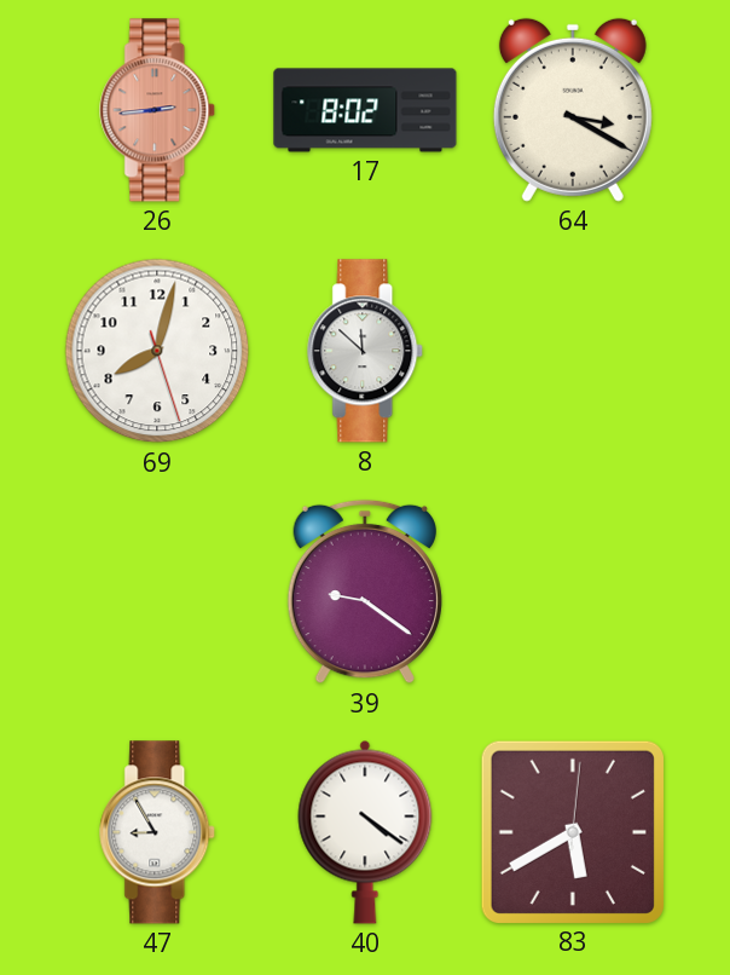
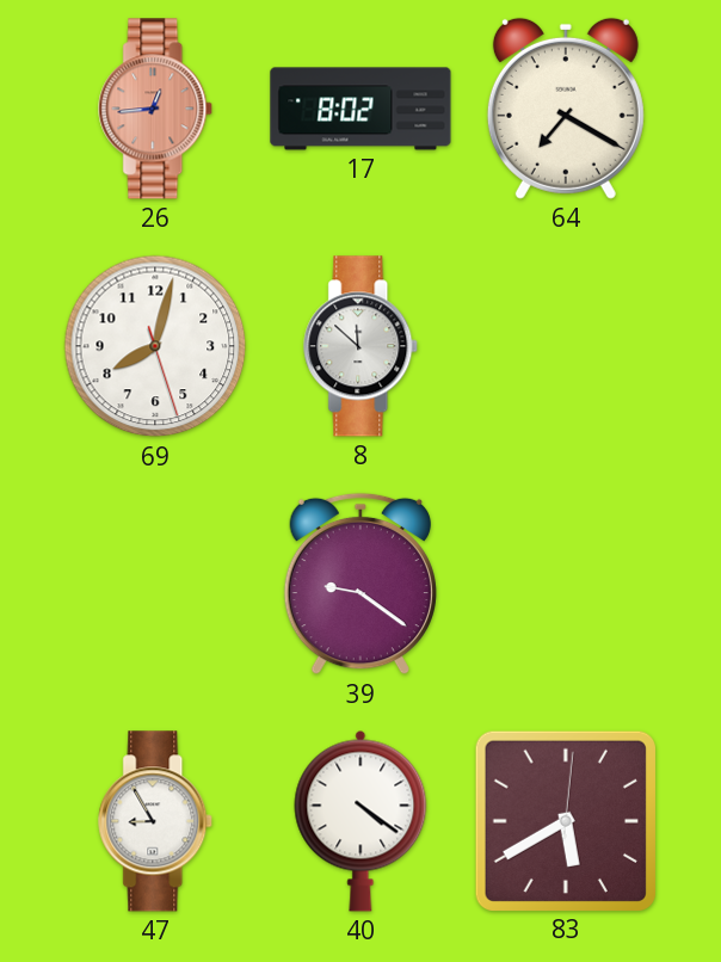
26: 2:44 -> 12:44
64: 3:20 -> 7:20
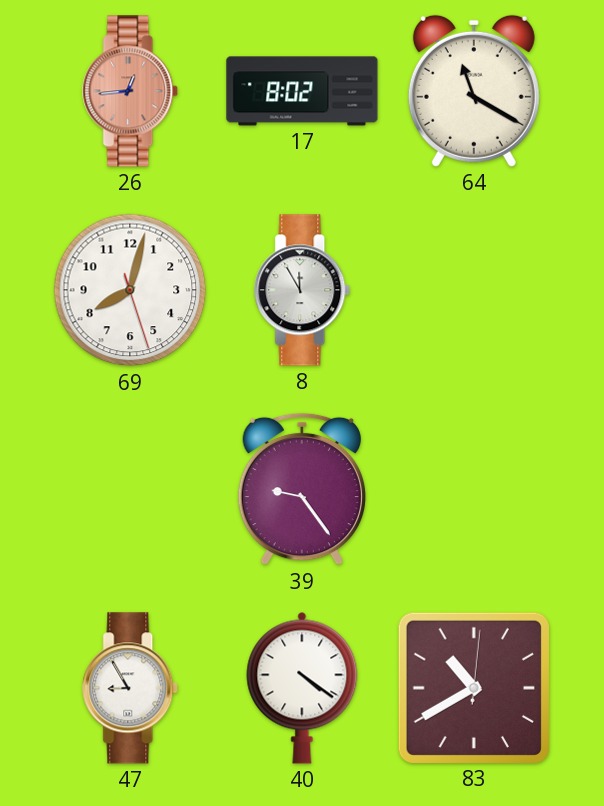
64: 7:20 -> 11:20
8: 11:52 -> 11:55
39: 9:21 -> 9:24
83: 5:40 -> 10:40
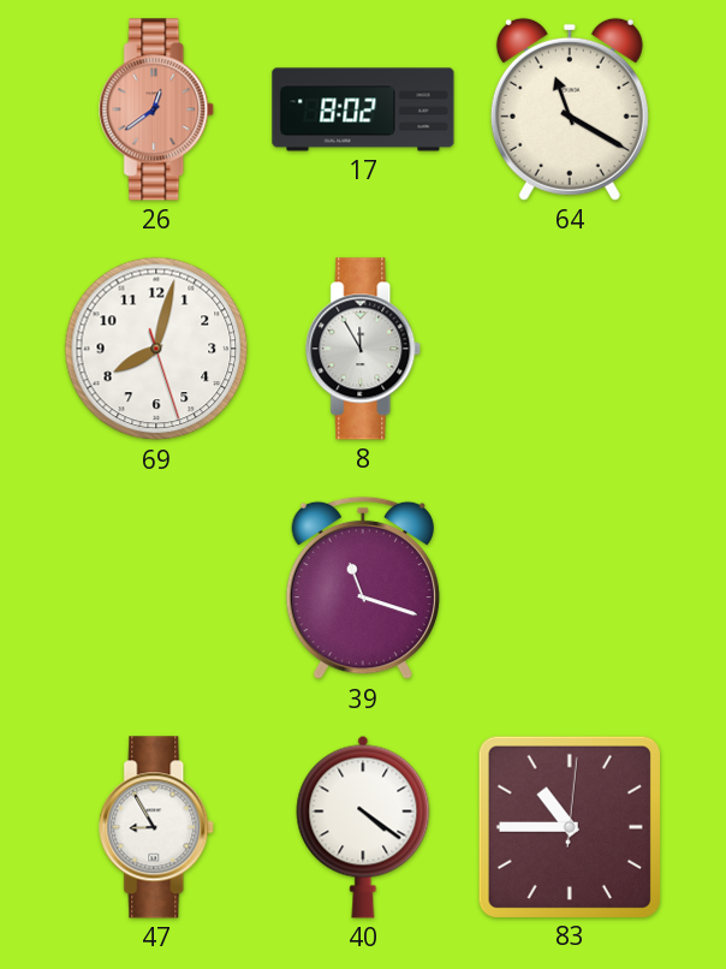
26: 12:44 -> 12:39
39: 9:24 -> 11:18
83: 10:40 -> 10:45
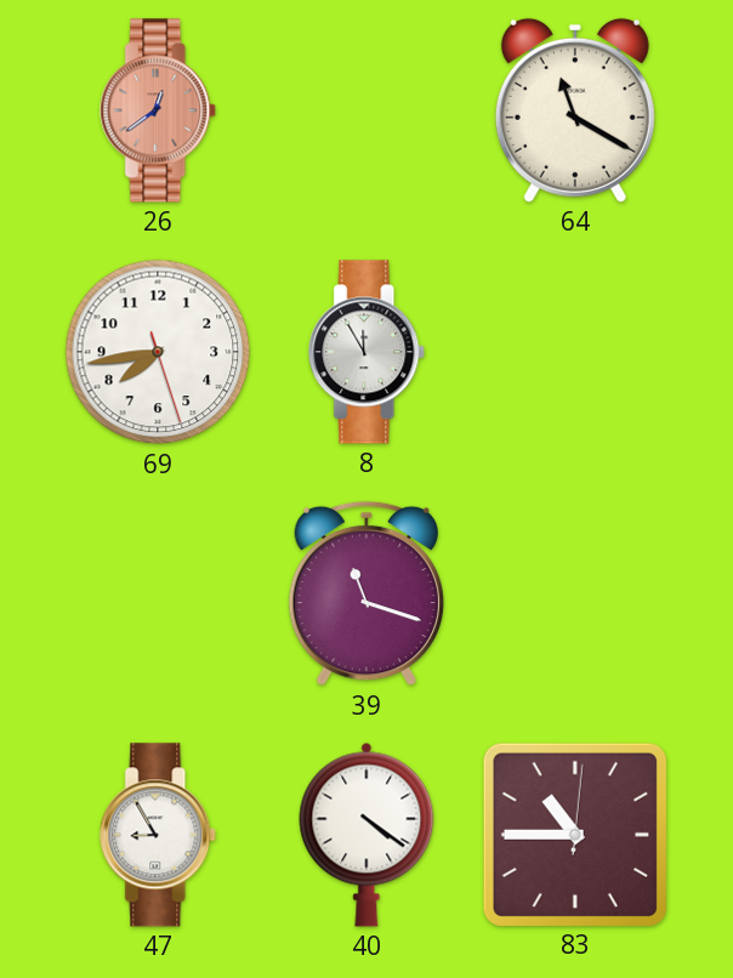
17: 8:02 -> none
69: 8:02 -> 7:43
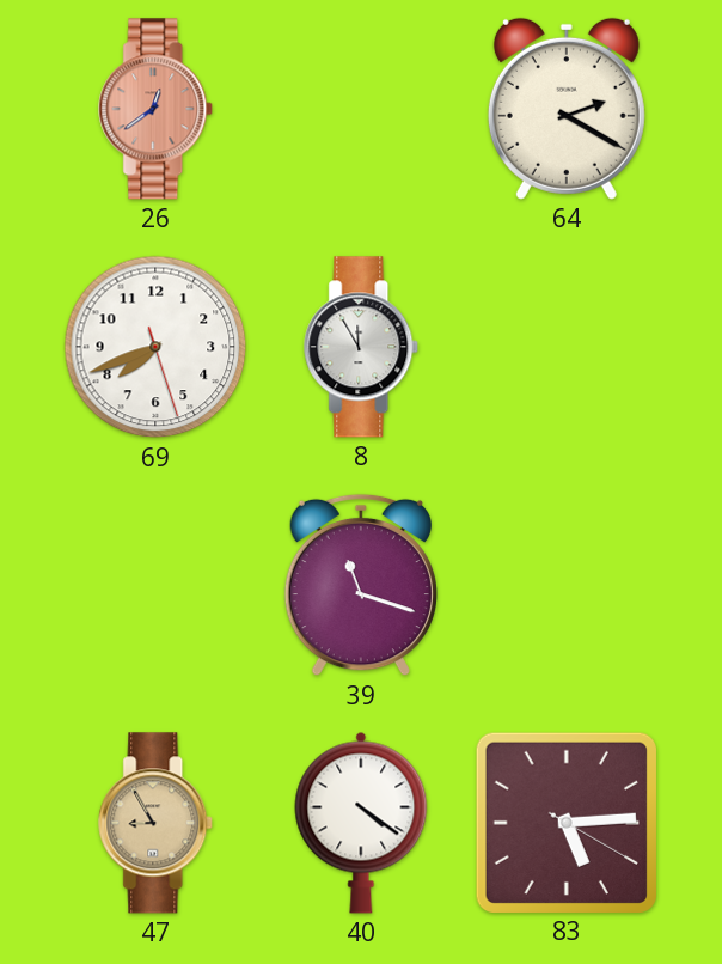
64: 11:20 -> 2:20
69: 7:43 -> 7:41
47 dial: white -> champagne
83: 10:45 -> 5:14
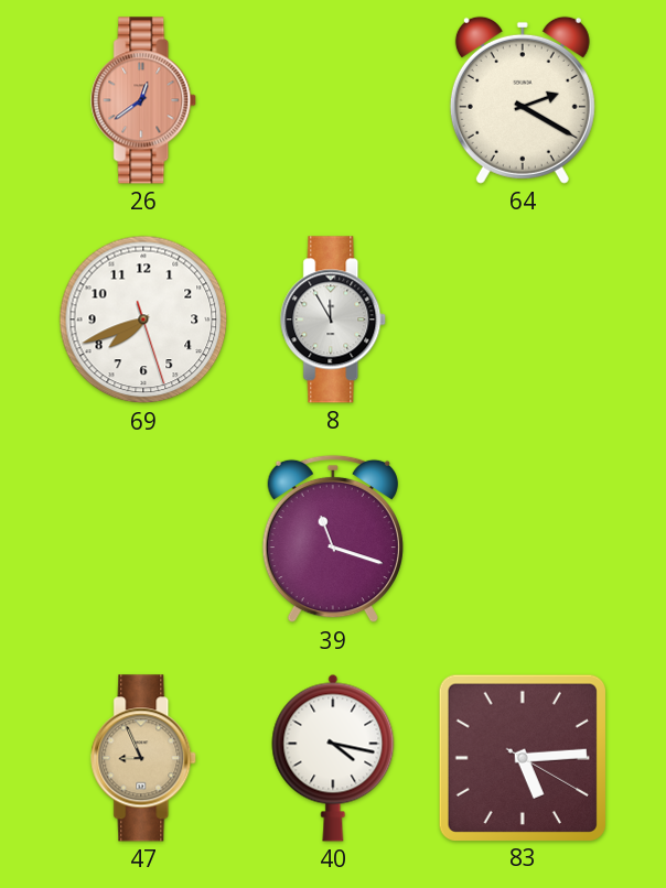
47: 8:55 -> 8:56
40: 4:21 -> 4:17
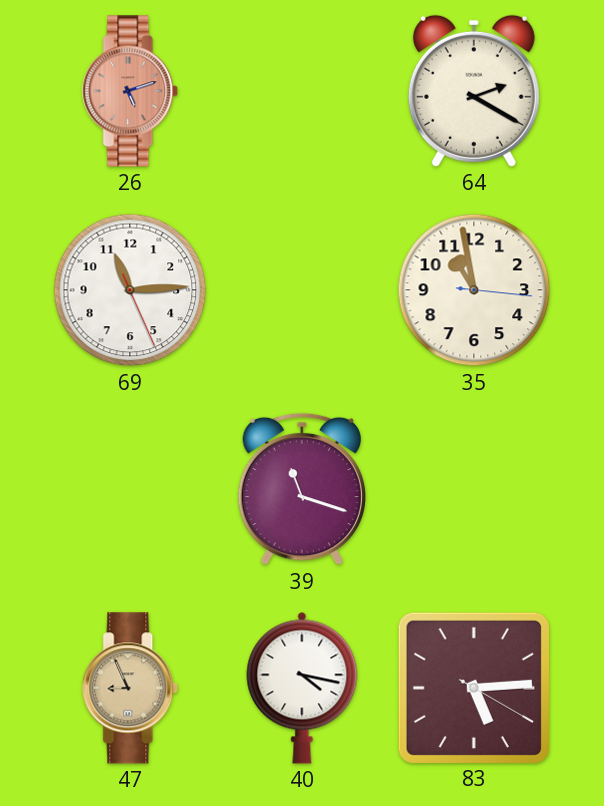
26: 12:39 -> 5:12
69: 7:41 -> 11:14
8: 11:55 -> none
35: none -> 10:58
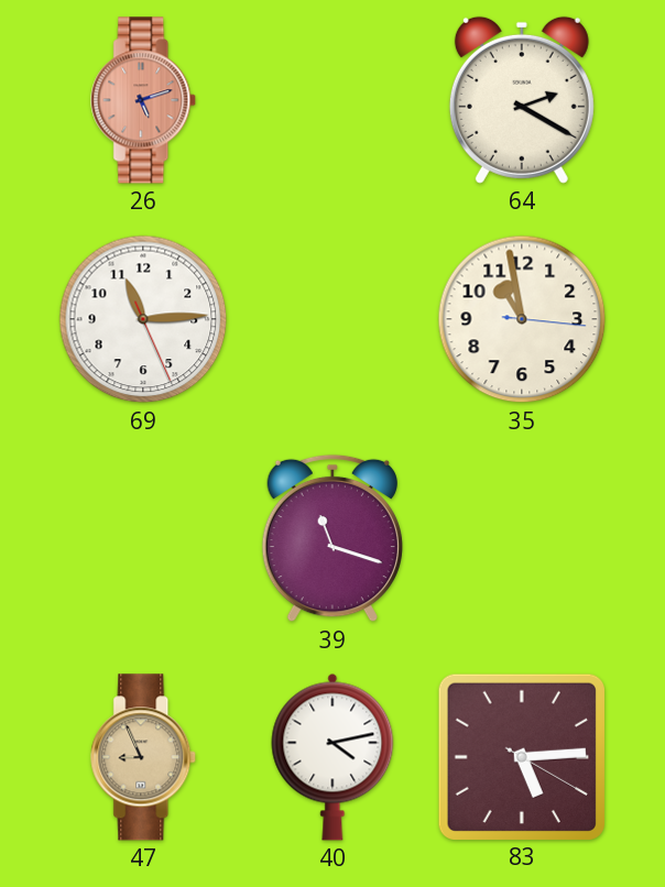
40: 4:17 -> 4:13
